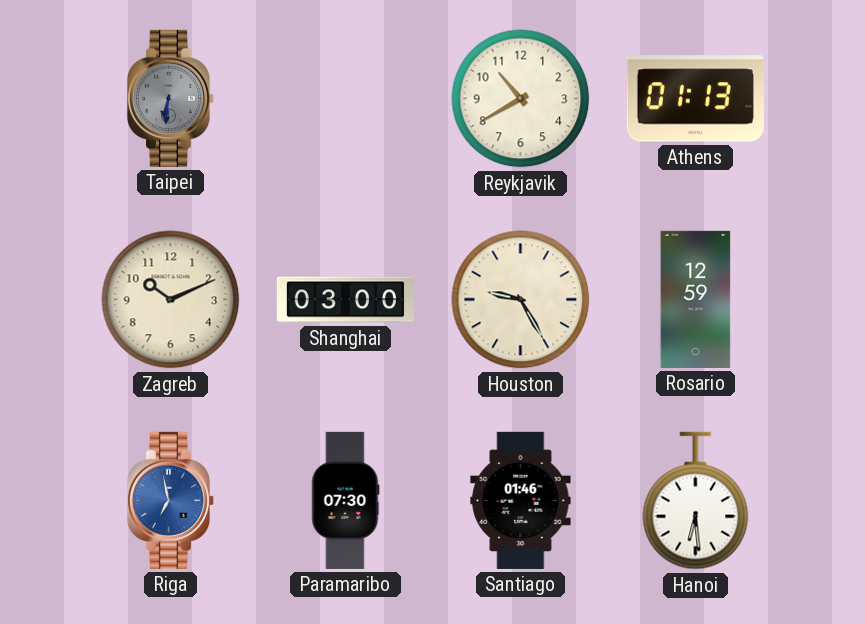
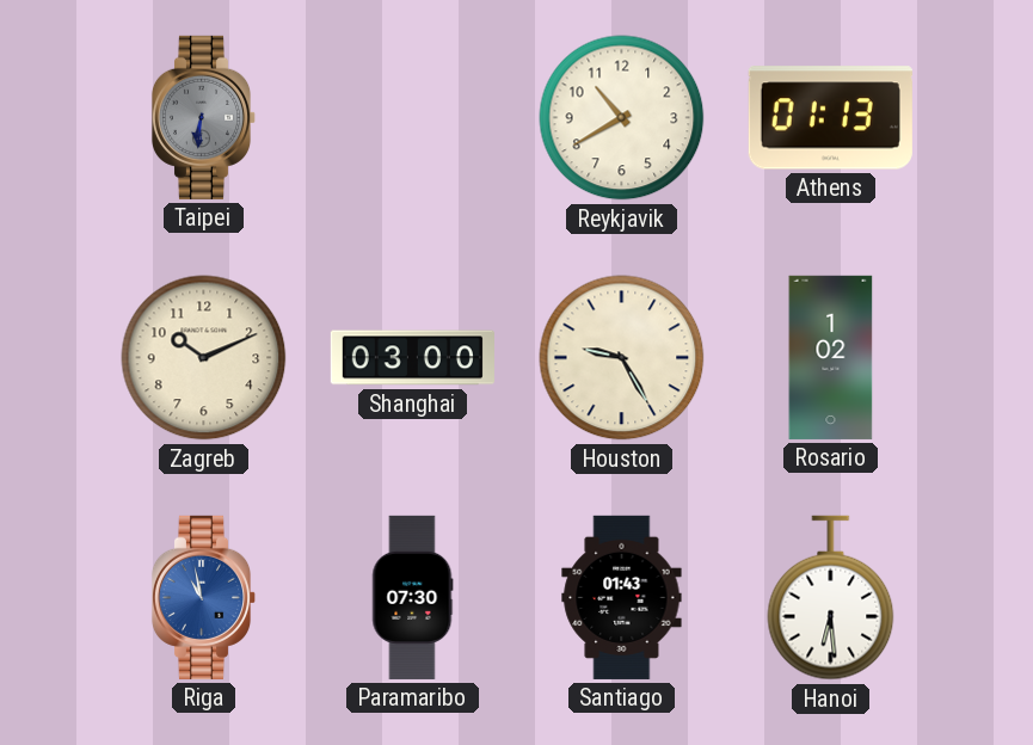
Rosario: 12:59 -> 1:02
Riga: 6:58 -> 10:58
Santiago: 01:46 -> 01:43
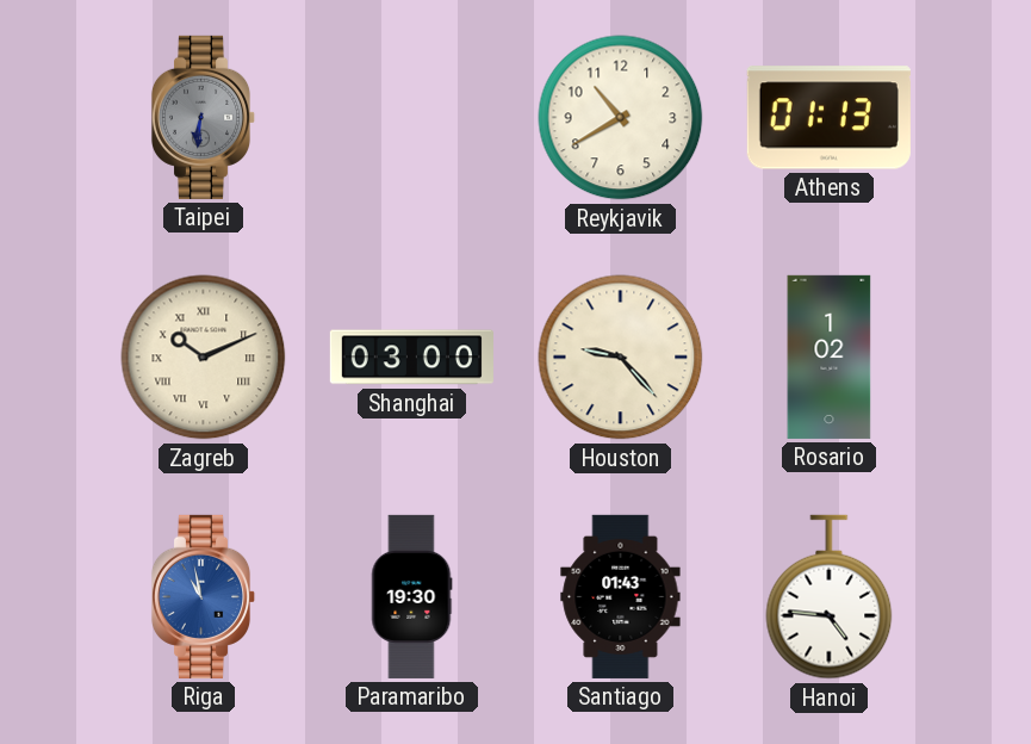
Zagreb numerals: Arabic -> Roman
Houston: 9:25 -> 9:23
Paramaribo: 07:30 -> 19:30
Hanoi: 6:29 -> 4:46
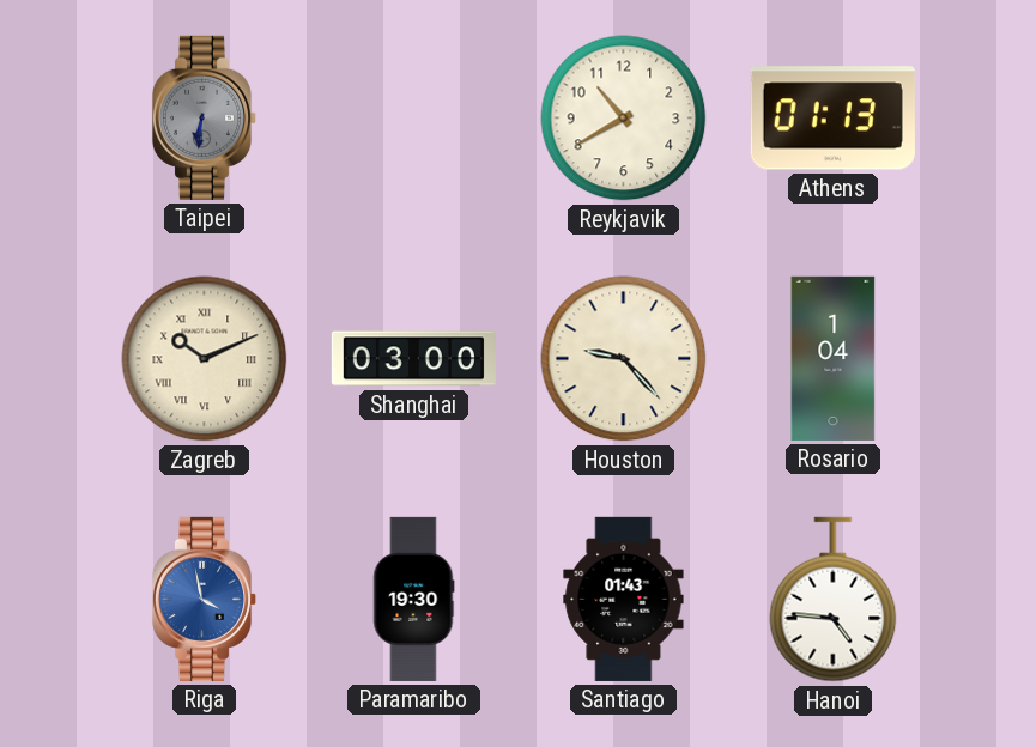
Rosario: 1:02 -> 1:04
Riga: 10:58 -> 3:58
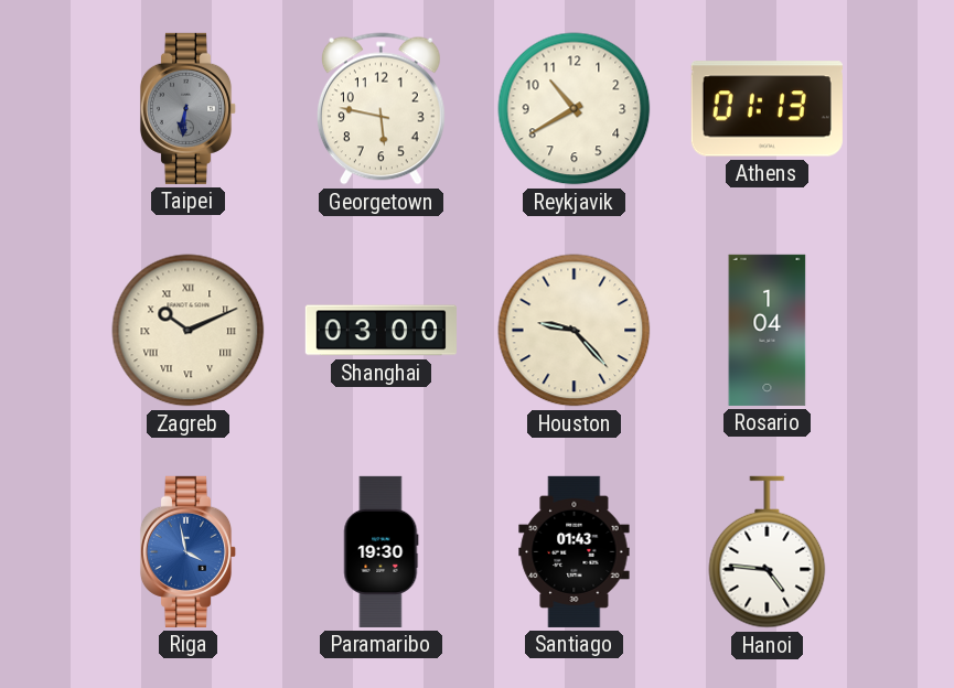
Georgetown: none -> 5:47
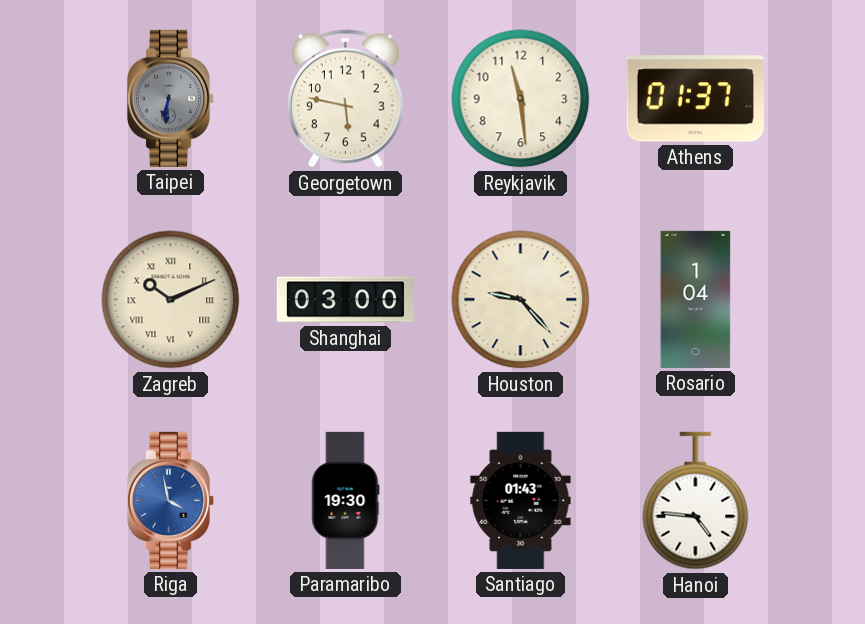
Reykjavik: 10:40 -> 11:29
Athens: 01:13 -> 01:37
